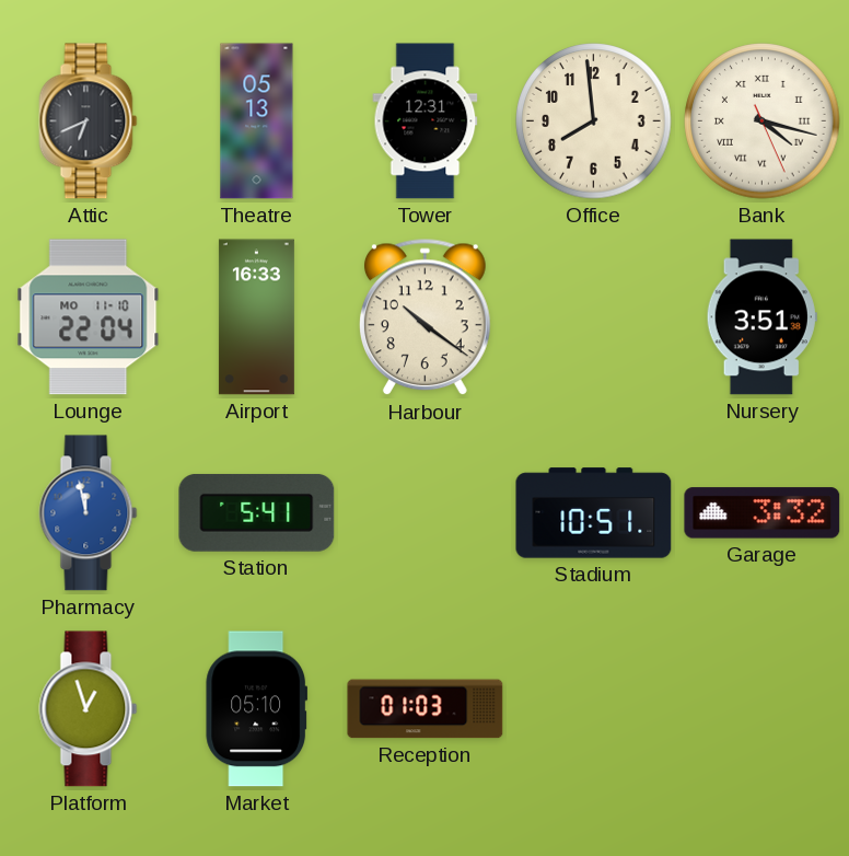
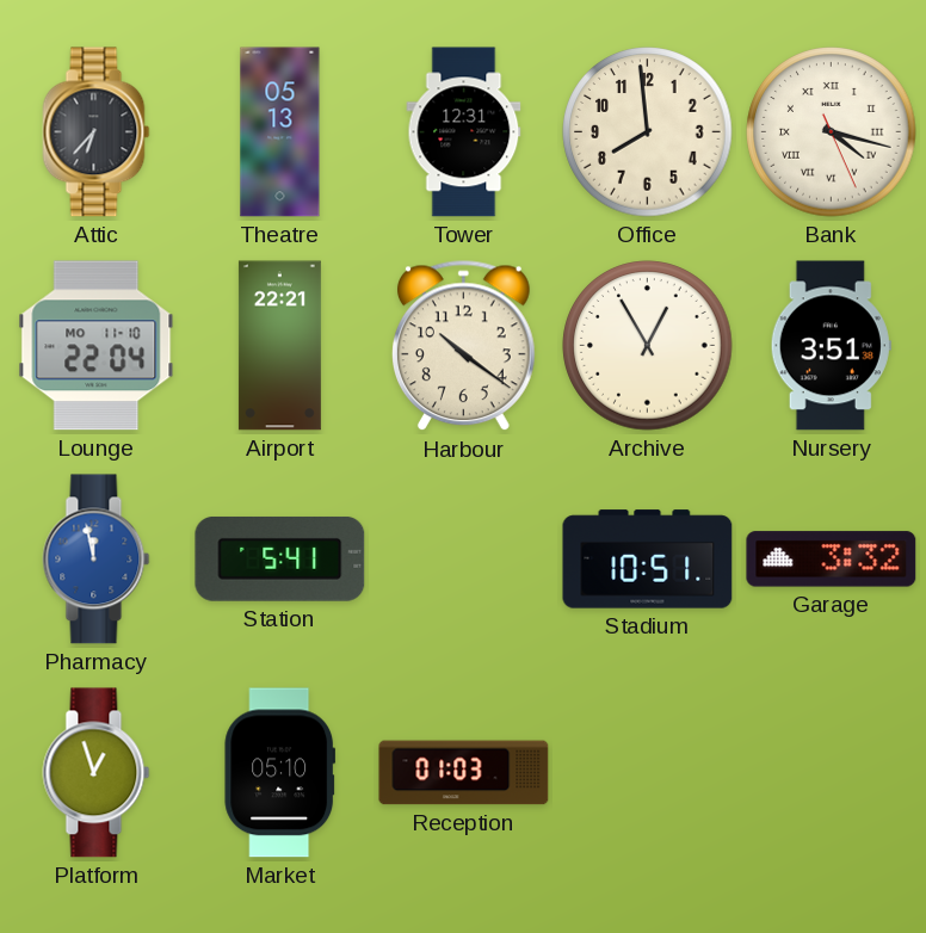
Attic: 6:41 -> 6:37
Airport: 16:33 -> 22:21
Archive: none -> 12:55
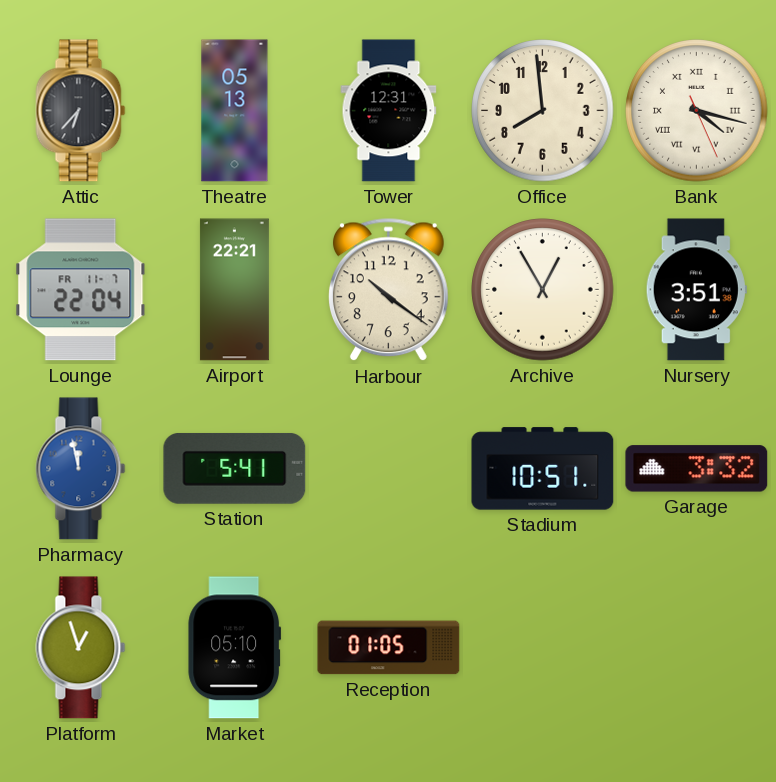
Lounge date: MO 11-10 -> FR 11-7
Reception: 01:03 -> 01:05
